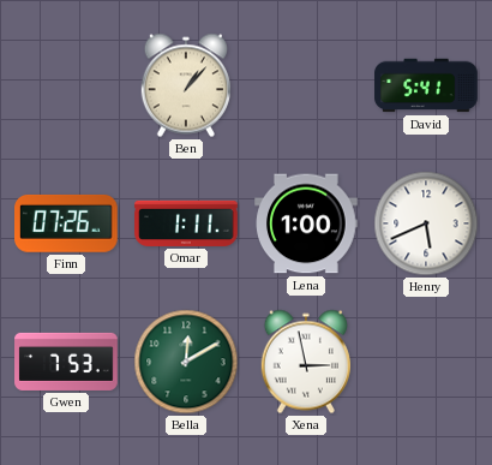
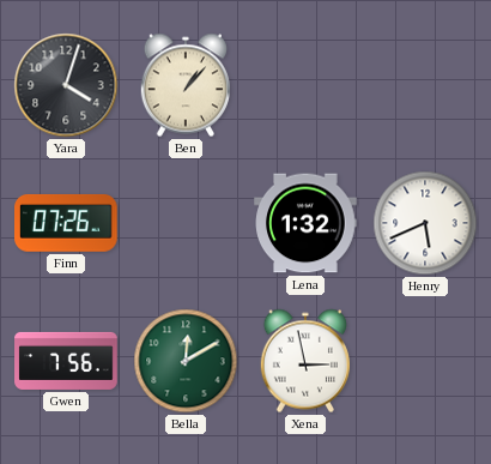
Yara: none -> 4:03
David: 5:41 -> none
Omar: 1:11 -> none
Lena: 1:00 -> 1:32
Gwen: 7:53 -> 7:56
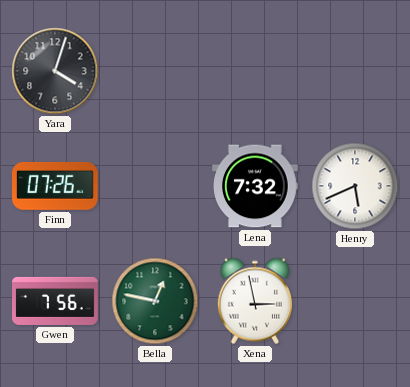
Ben: 1:07 -> none
Lena: 1:32 -> 7:32
Bella: 12:10 -> 12:47
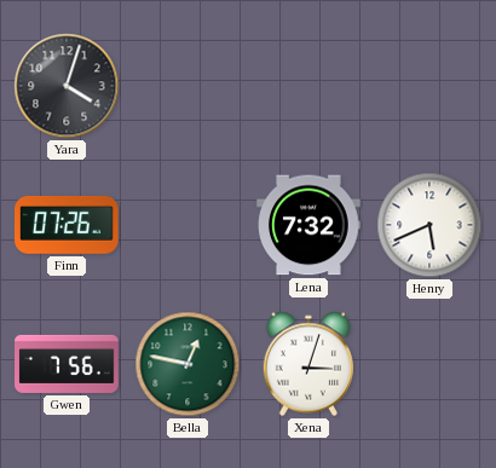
Xena: 2:58 -> 3:03
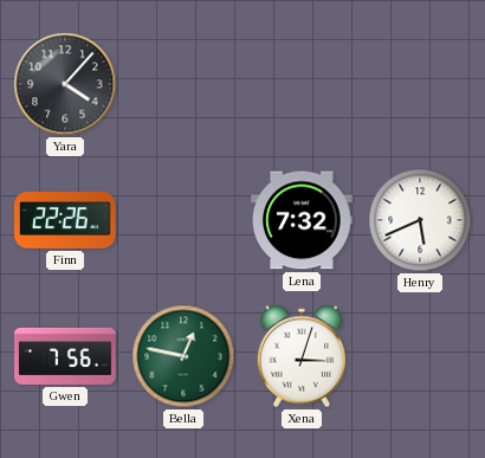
Yara: 4:03 -> 4:07
Finn: 07:26 -> 22:26
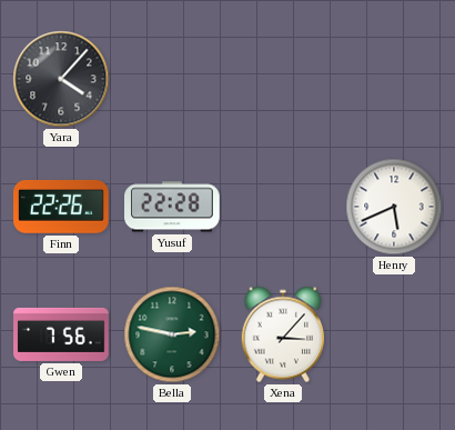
Yusuf: none -> 22:28
Lena: 7:32 -> none
Bella: 12:47 -> 2:47
Xena: 3:03 -> 3:07
